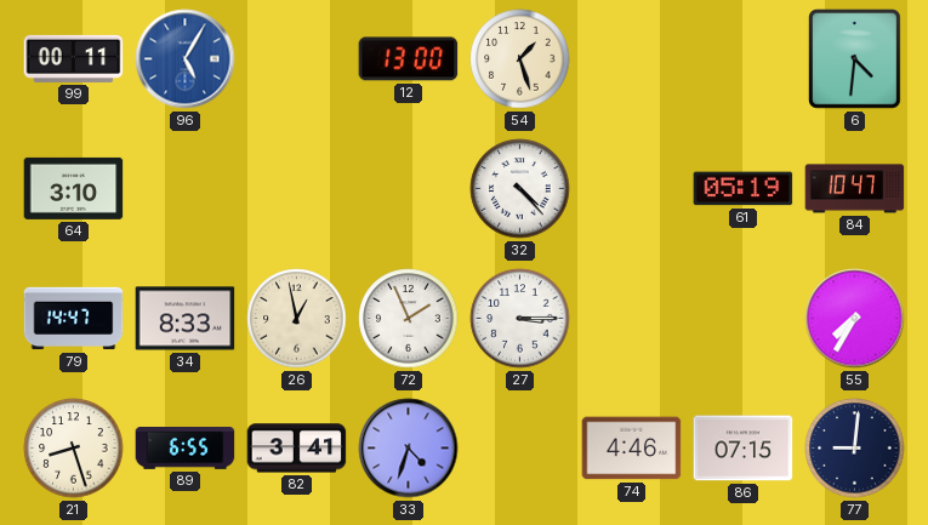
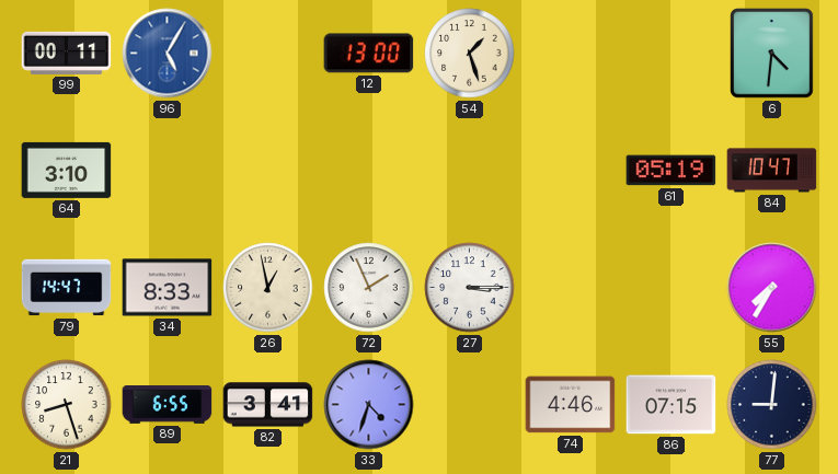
32: 4:23 -> none
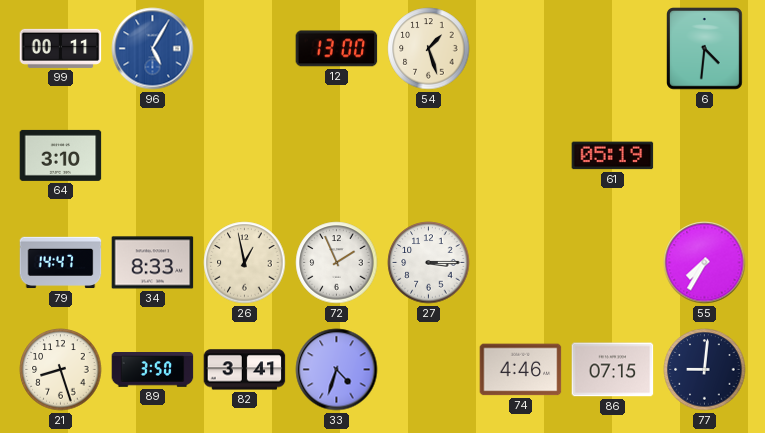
84: 10:47 -> none
89: 6:55 -> 3:50
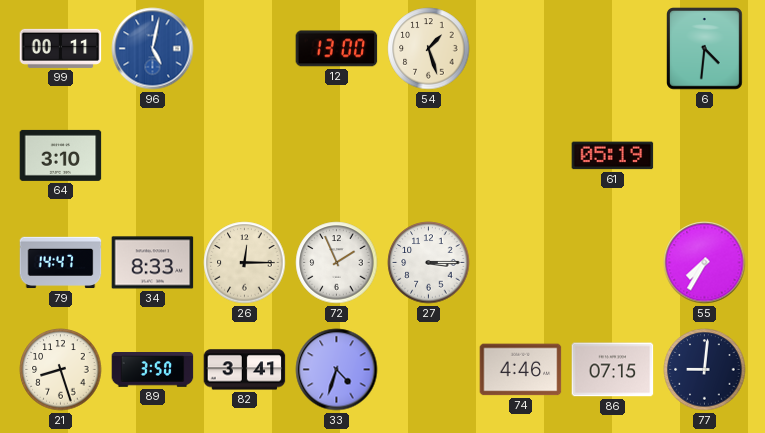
96: 5:05 -> 5:02
26: 12:58 -> 12:15
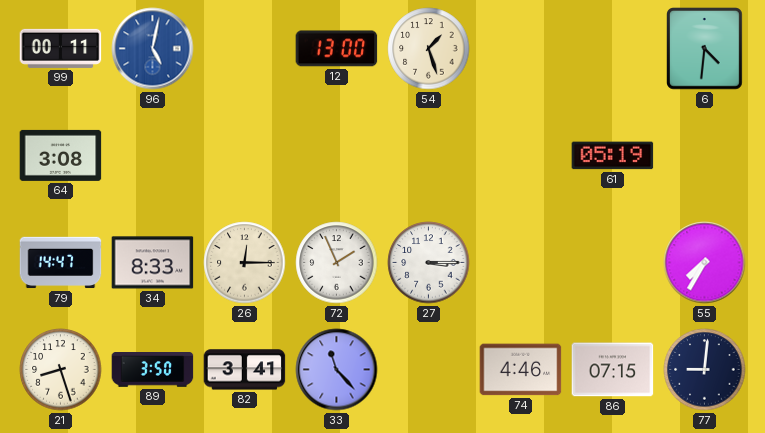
64: 3:10 -> 3:08
33: 4:33 -> 11:23
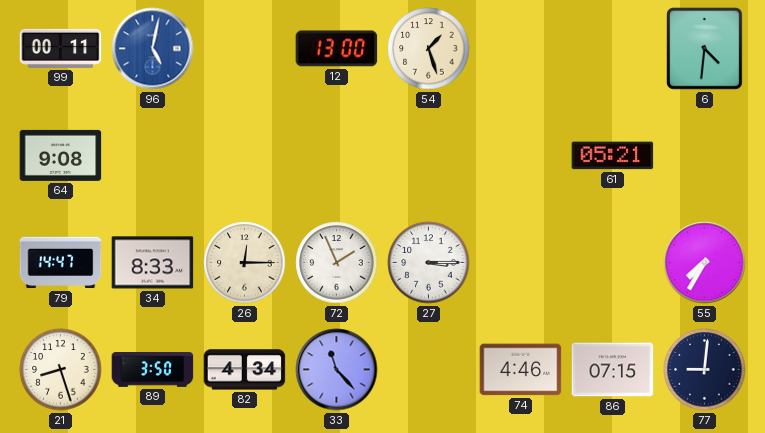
64: 3:08 -> 9:08
61: 05:19 -> 05:21
82: 3:41 -> 4:34
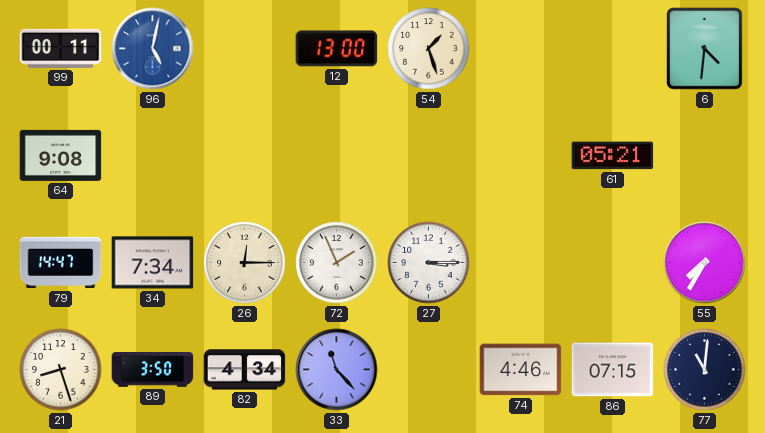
34: 8:33 -> 7:34
77: 9:01 -> 11:01
